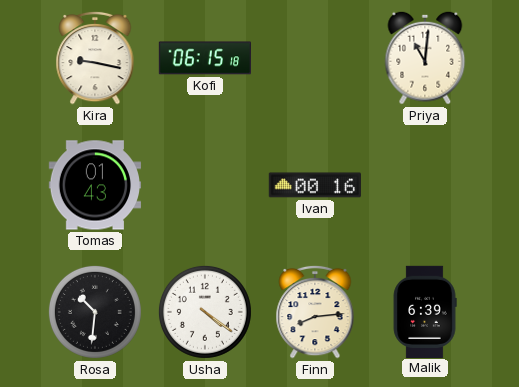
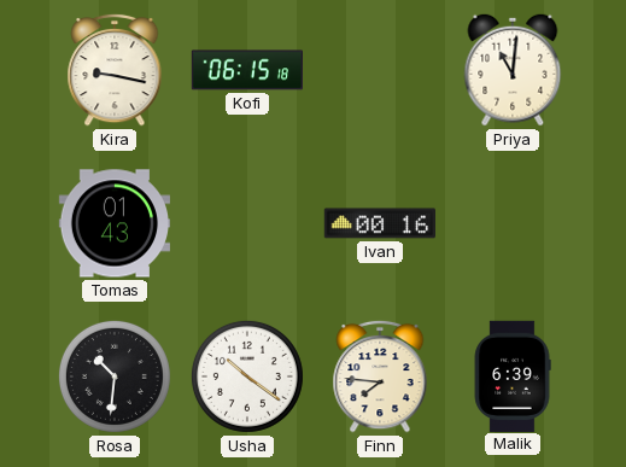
Usha: 4:21 -> 10:21
Finn: 8:14 -> 7:46
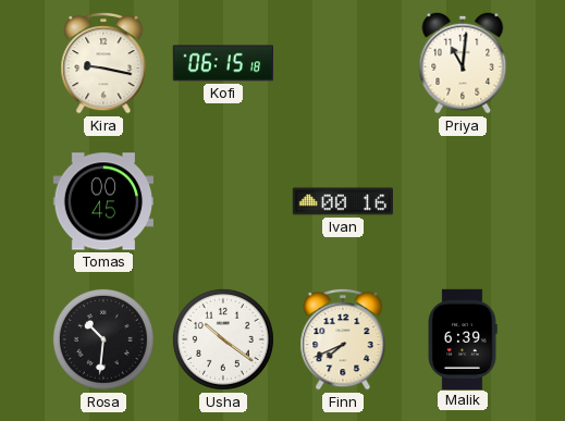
Tomas: 01:43 -> 00:45
Finn: 7:46 -> 7:41
